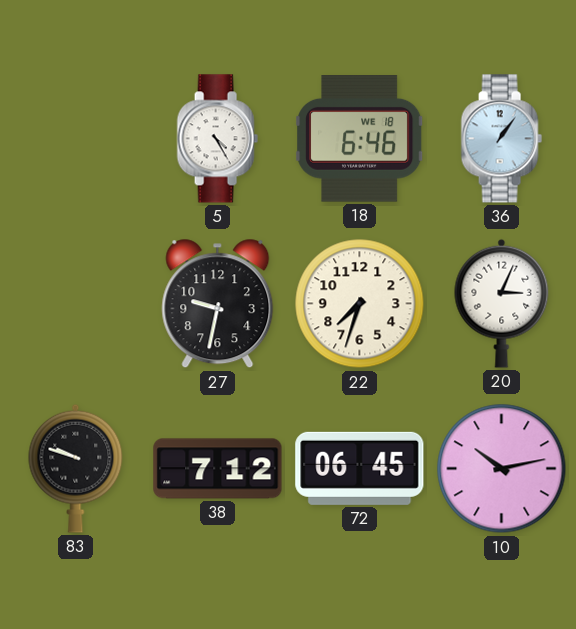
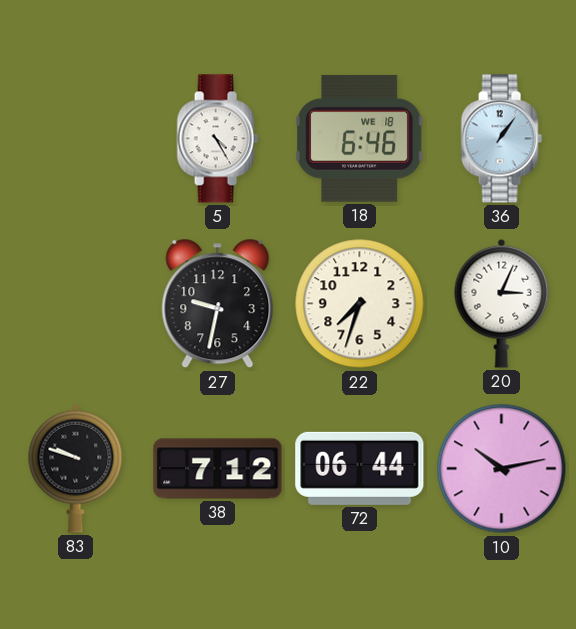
72: 06:45 -> 06:44
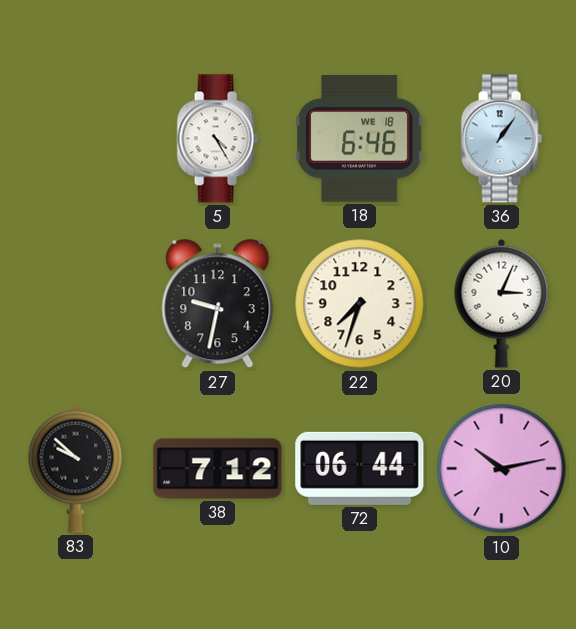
83: 9:48 -> 9:52
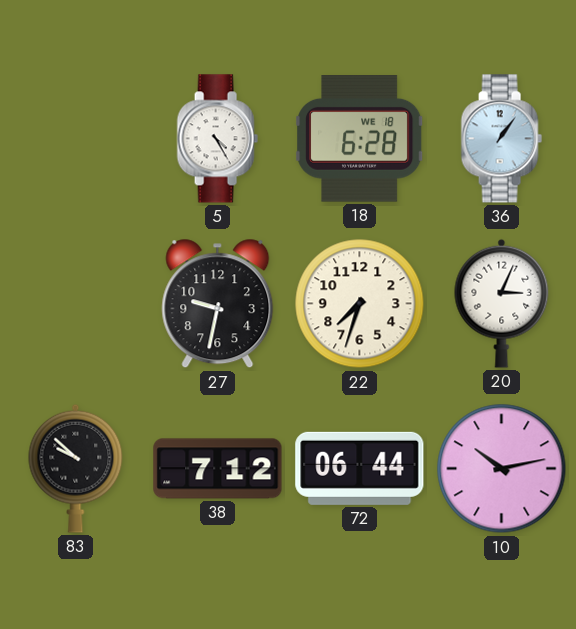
18: 6:46 -> 6:28
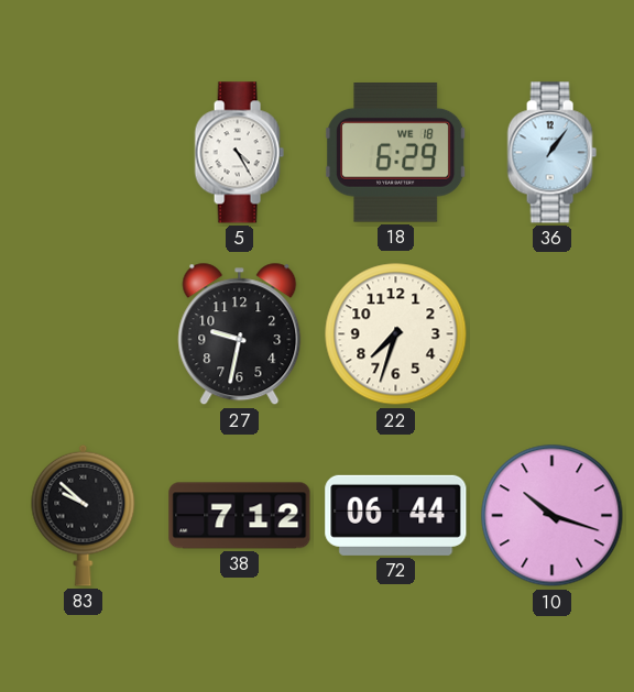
18: 6:28 -> 6:29
20: 3:04 -> none
10: 10:13 -> 10:18
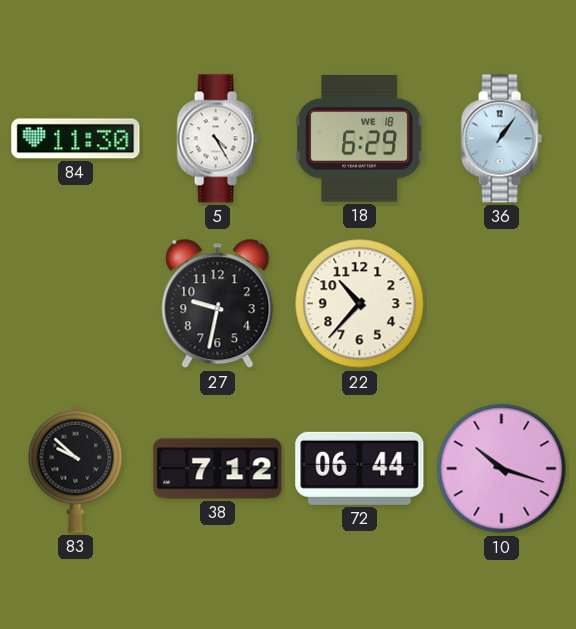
84: none -> 11:30
22: 7:33 -> 10:37
